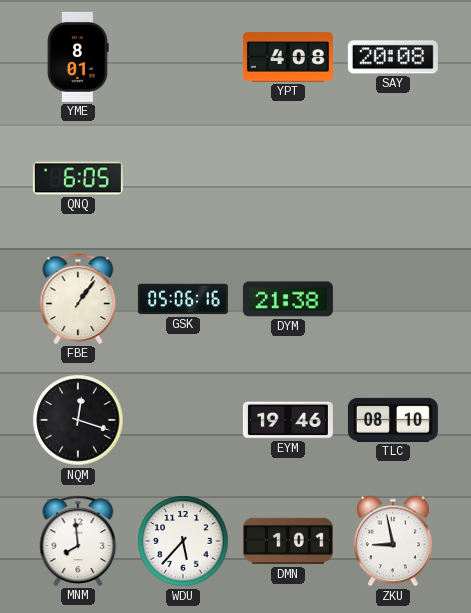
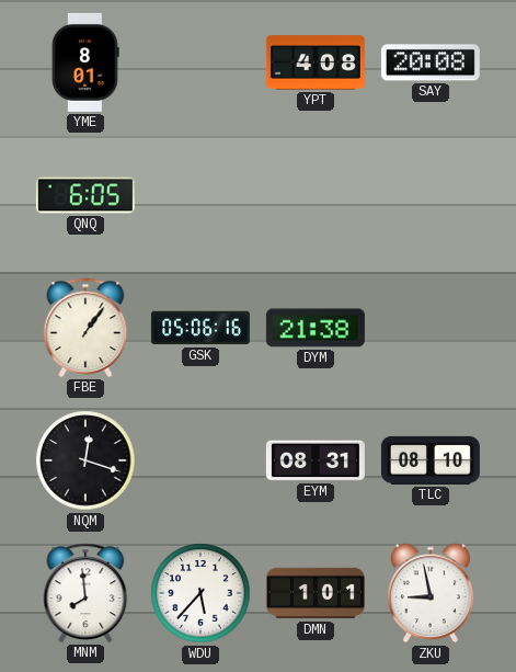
EYM: 19:46 -> 08:31
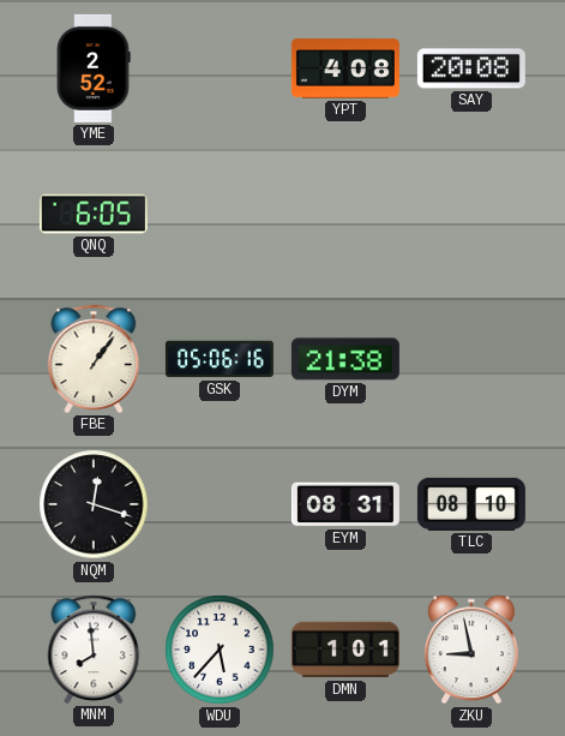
YME: 8:01 -> 2:52
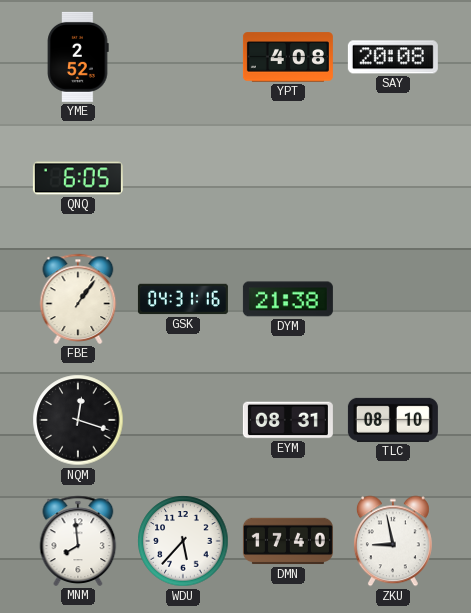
GSK: 05:06 -> 04:31
DMN: 1:01 -> 17:40
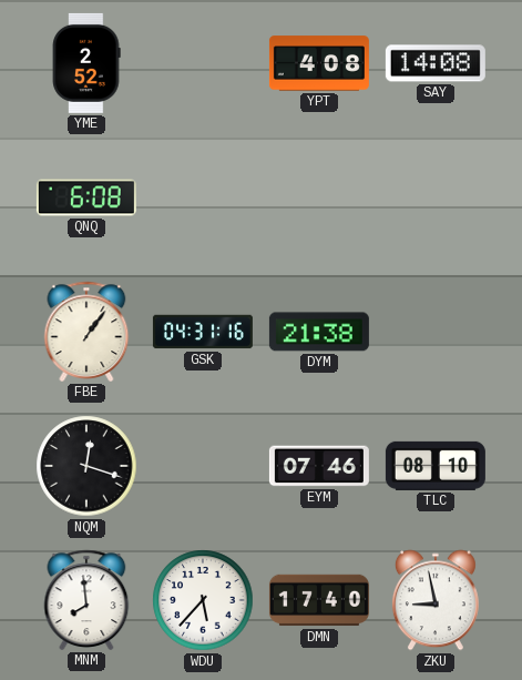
SAY: 20:08 -> 14:08
QNQ: 6:05 -> 6:08
EYM: 08:31 -> 07:46
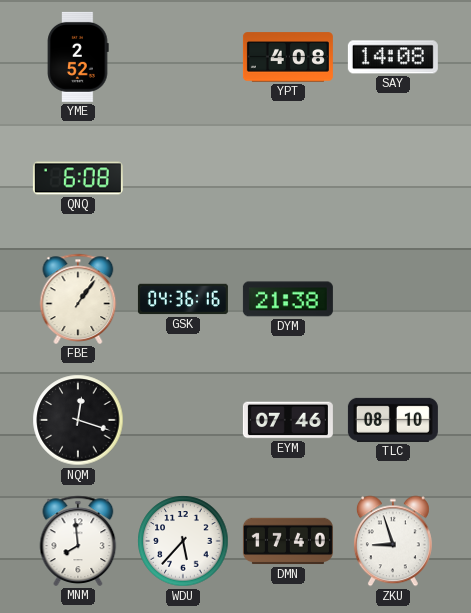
GSK: 04:31 -> 04:36
ZKU: 8:58 -> 8:57
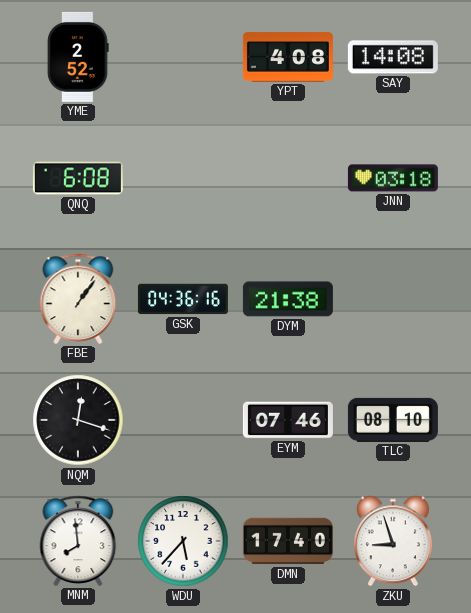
JNN: none -> 03:18
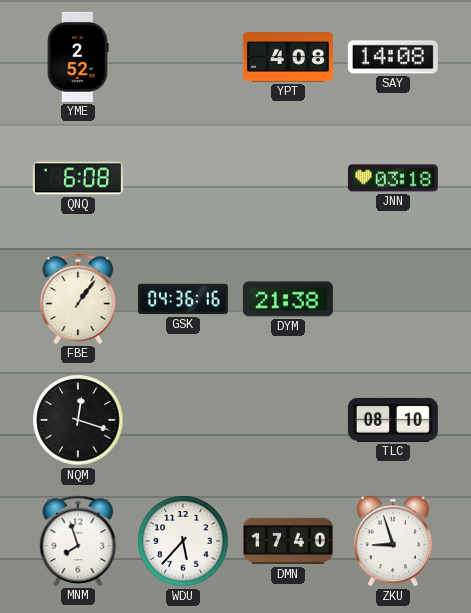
EYM: 07:46 -> none
MNM: 7:59 -> 7:57
